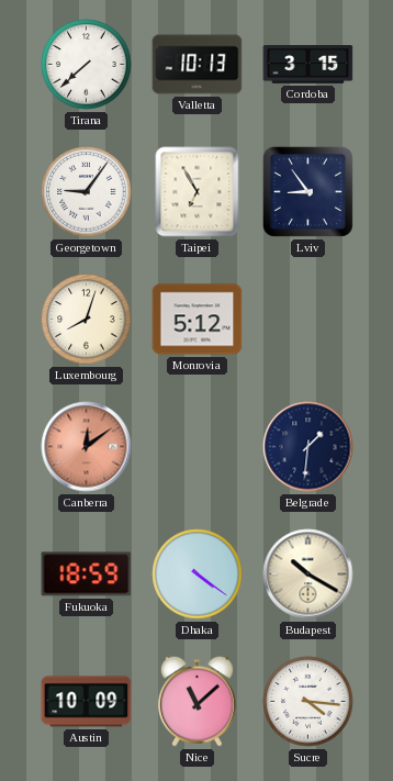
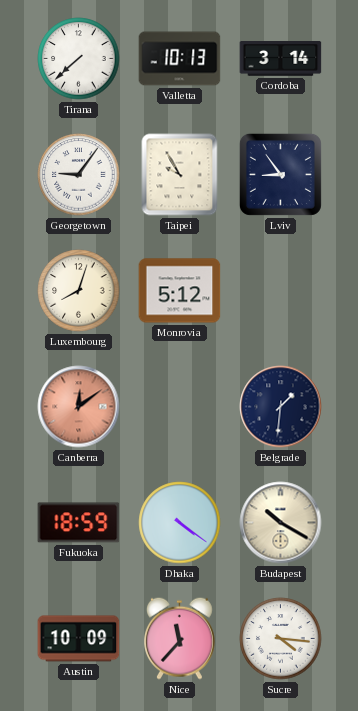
Cordoba: 3:15 -> 3:14
Taipei: 6:55 -> 9:55
Nice: 11:08 -> 11:37
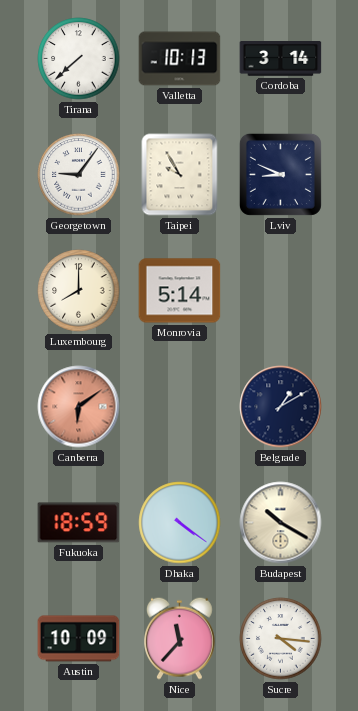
Lviv: 8:54 -> 8:49
Luxembourg: 8:03 -> 8:00
Monrovia: 5:12 -> 5:14
Canberra: 12:09 -> 6:09
Belgrade: 1:31 -> 1:10
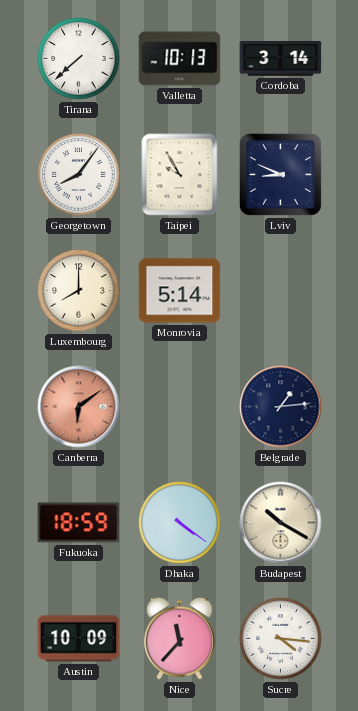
Georgetown: 9:06 -> 8:06
Belgrade: 1:10 -> 1:14
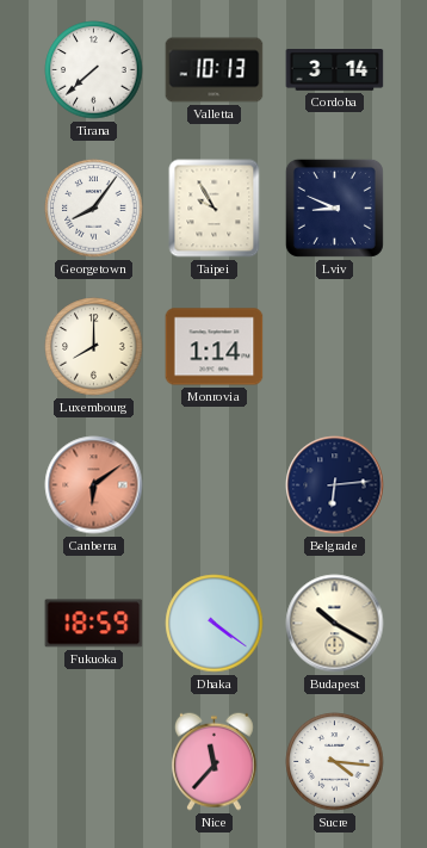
Monrovia: 5:14 -> 1:14
Belgrade: 1:14 -> 6:14
Austin: 10:09 -> none
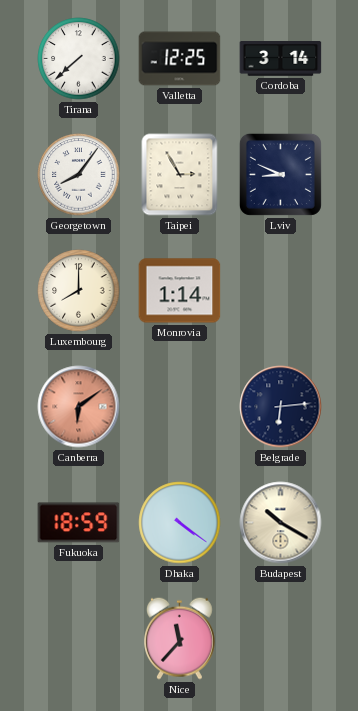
Valletta: 10:13 -> 12:25
Taipei: 9:55 -> 2:55
Sucre: 4:16 -> none
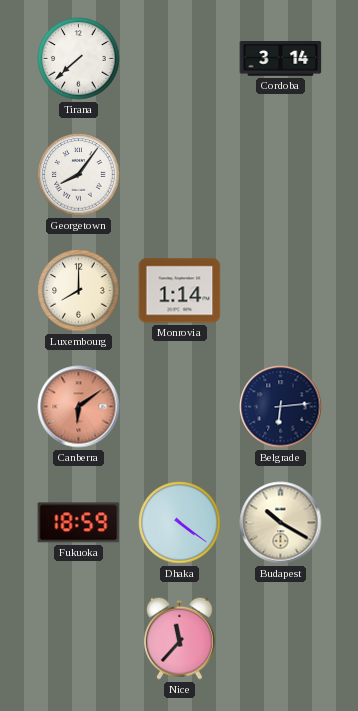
Valletta: 12:25 -> none
Taipei: 2:55 -> none
Lviv: 8:49 -> none
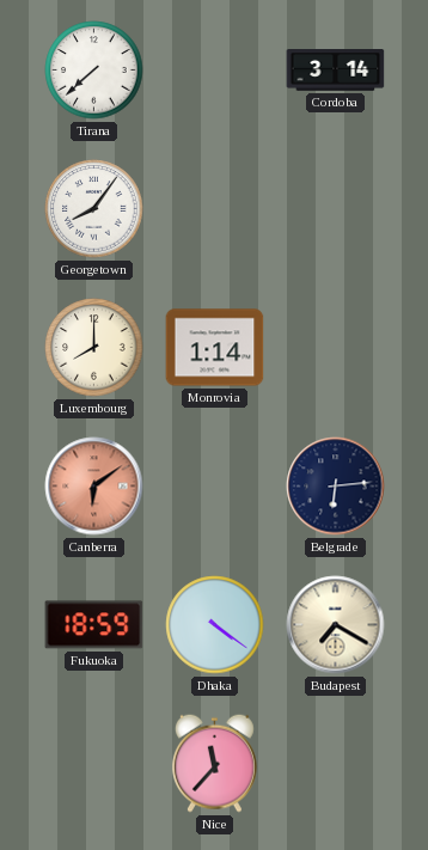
Budapest: 10:20 -> 7:20
